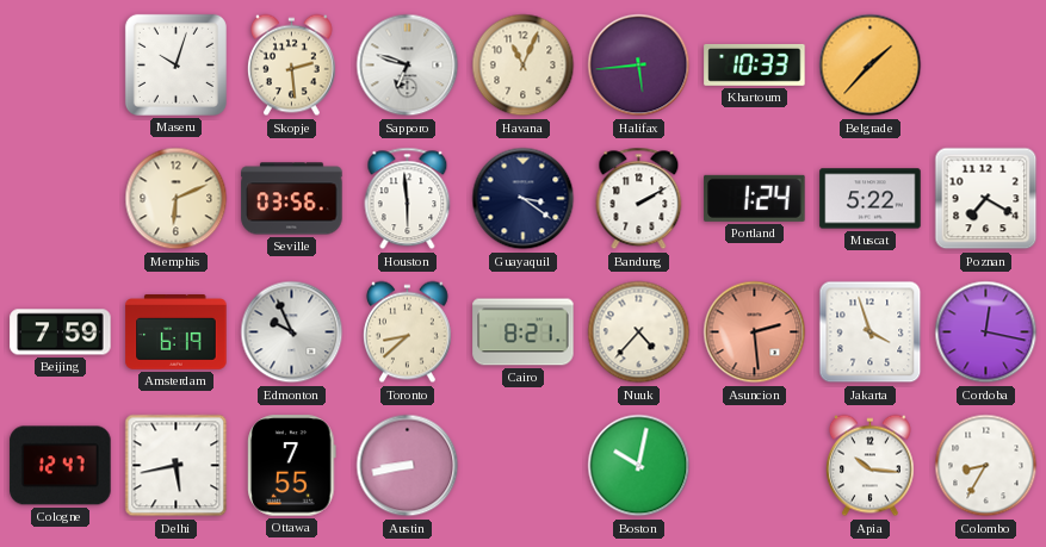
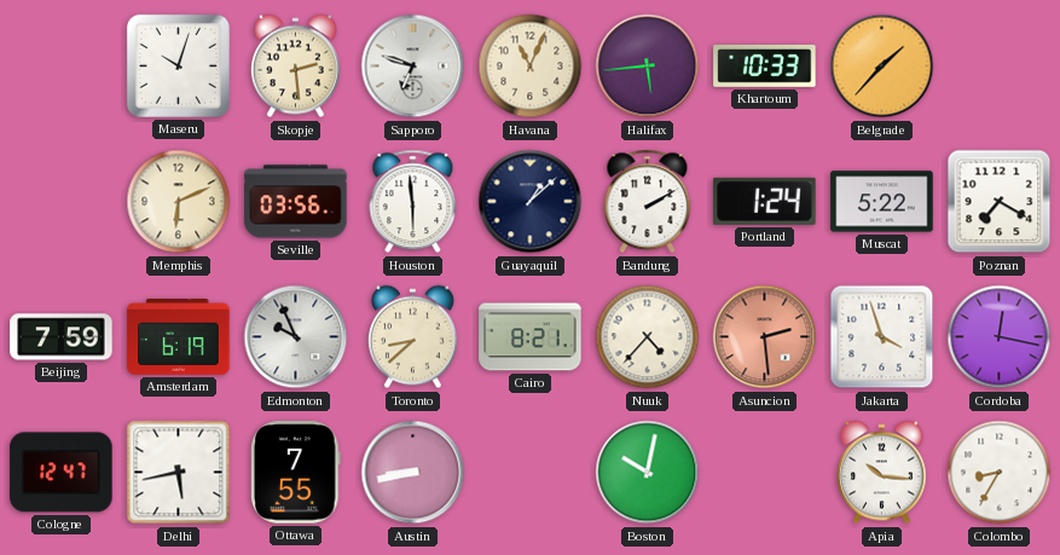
Guayaquil: 3:21 -> 1:08
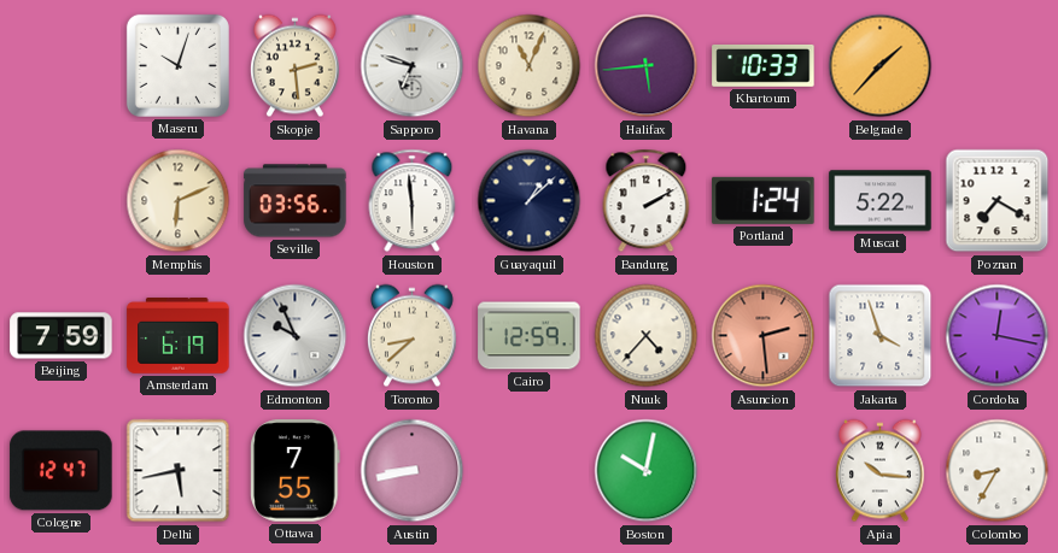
Cairo: 8:21 -> 12:59
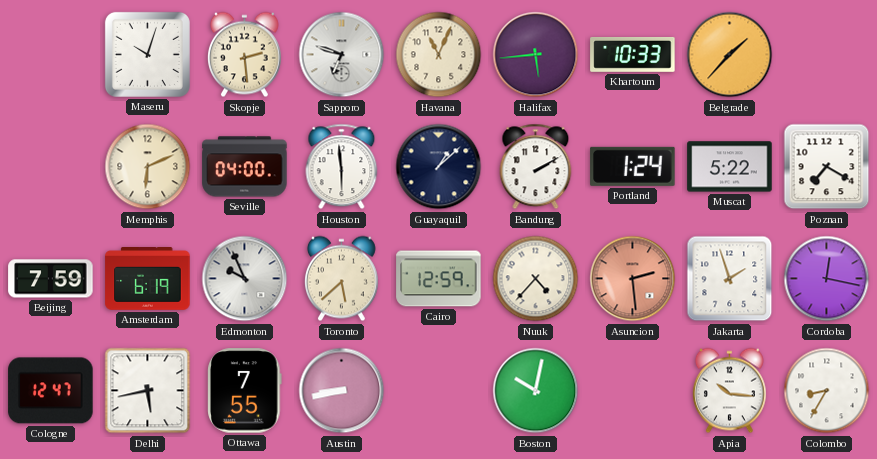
Seville: 03:56 -> 04:00
Toronto: 8:38 -> 5:38
Jakarta: 3:57 -> 1:57
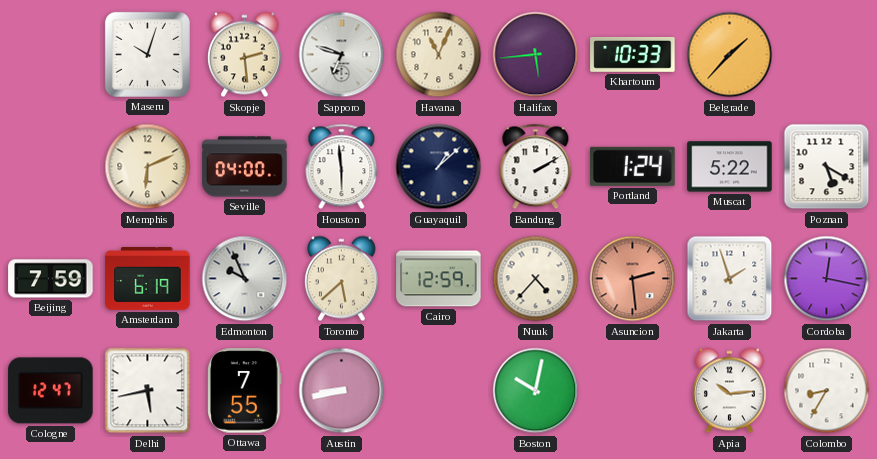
Poznan: 7:20 -> 5:20
Apia: 10:16 -> 10:14
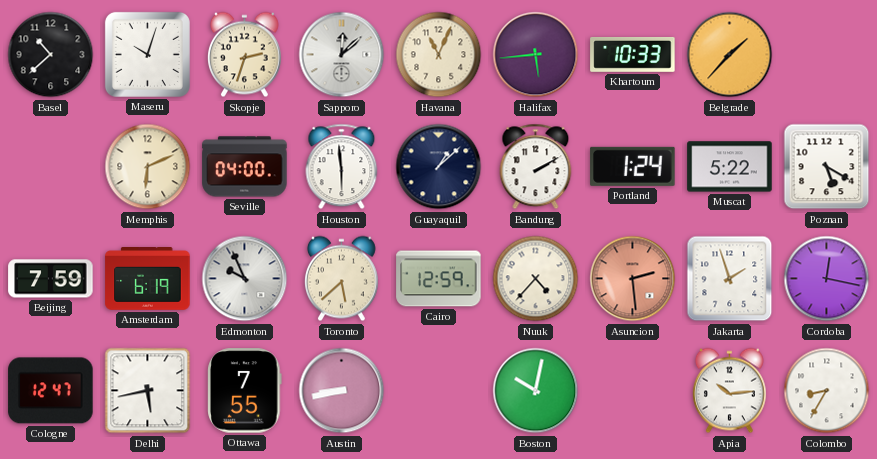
Basel: none -> 10:38
Skopje: 2:29 -> 2:33
Sapporo: 6:48 -> 12:08
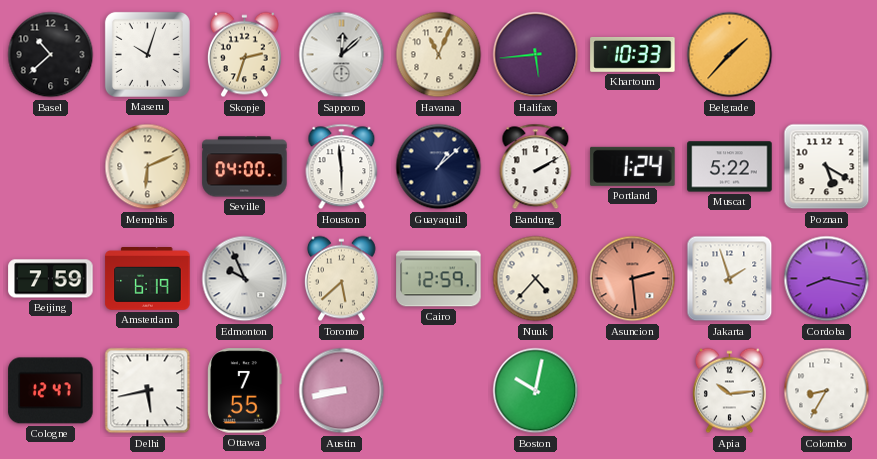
Cordoba: 12:17 -> 8:17
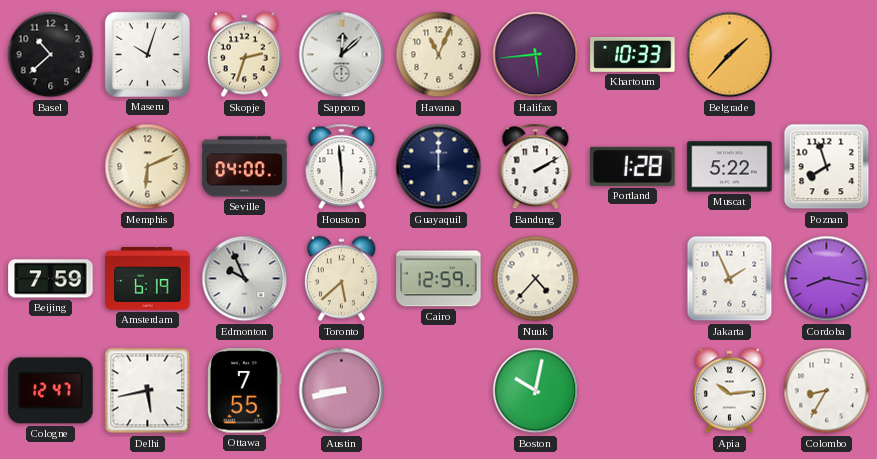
Guayaquil: 1:08 -> 12:00
Portland: 1:24 -> 1:28
Poznan: 5:20 -> 7:57
Asuncion: 2:29 -> none
Jakarta: 1:57 -> 1:56
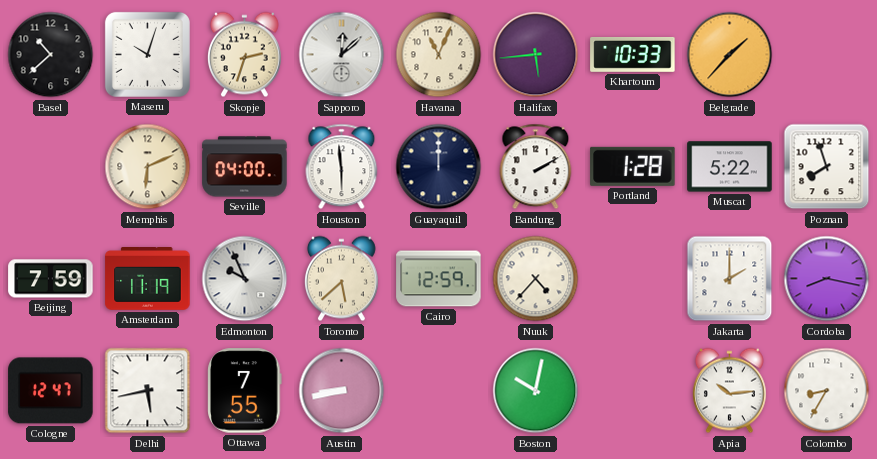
Amsterdam: 6:19 -> 11:19
Jakarta: 1:56 -> 2:00
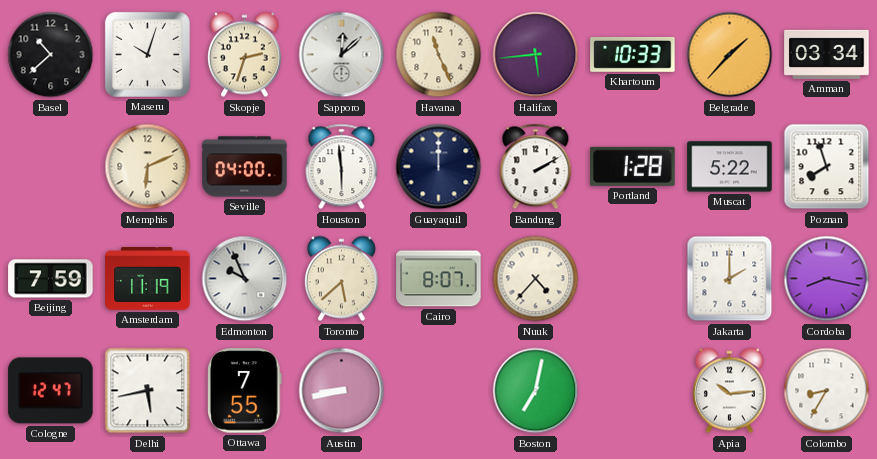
Havana: 11:04 -> 11:26
Amman: none -> 03:34
Cairo: 12:59 -> 8:07
Boston: 10:02 -> 7:02
